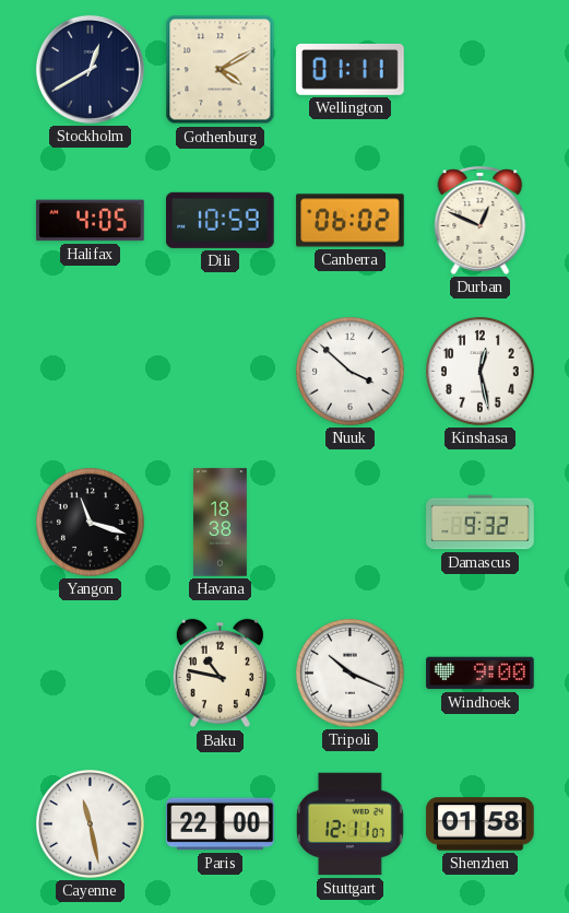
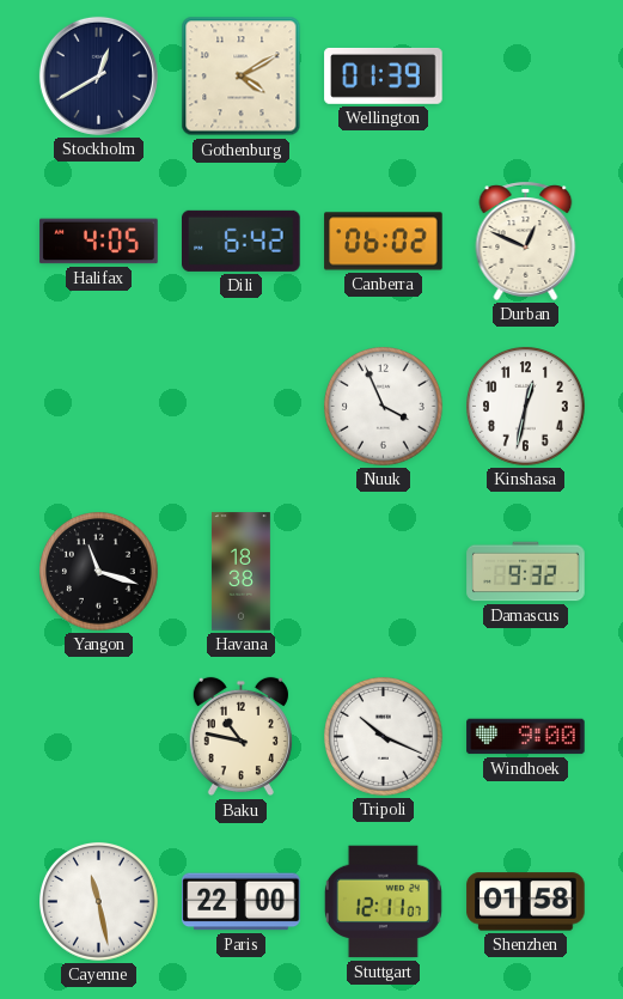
Wellington: 01:11 -> 01:39
Dili: 10:59 -> 6:42
Nuuk: 3:52 -> 3:56
Kinshasa: 12:28 -> 12:32
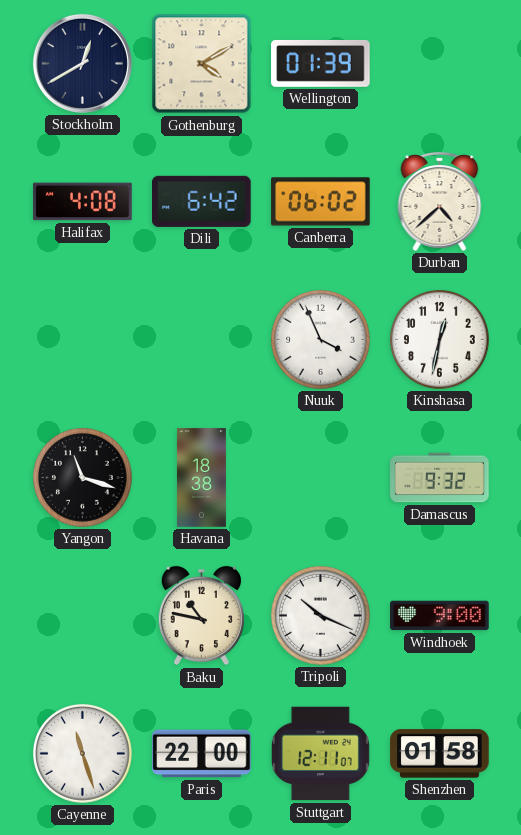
Halifax: 4:05 -> 4:08
Durban: 12:49 -> 4:38
Cayenne: 11:28 -> 11:27
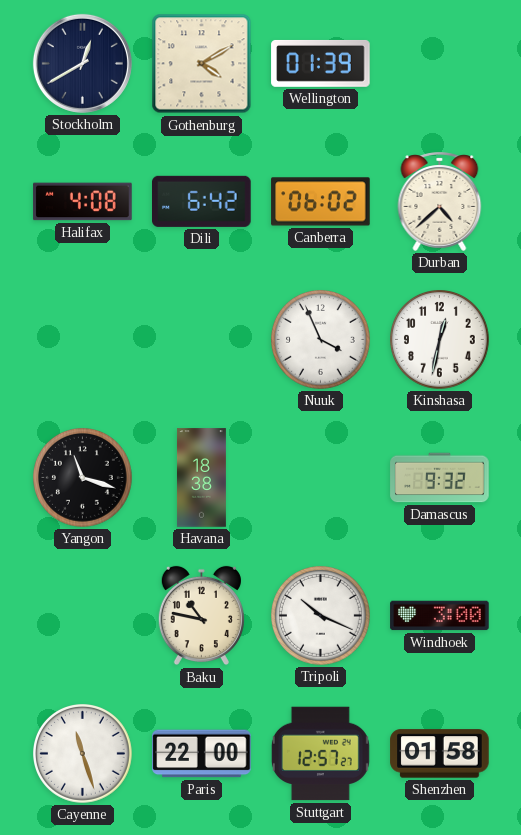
Windhoek: 9:00 -> 3:00
Stuttgart: 12:11 -> 12:57
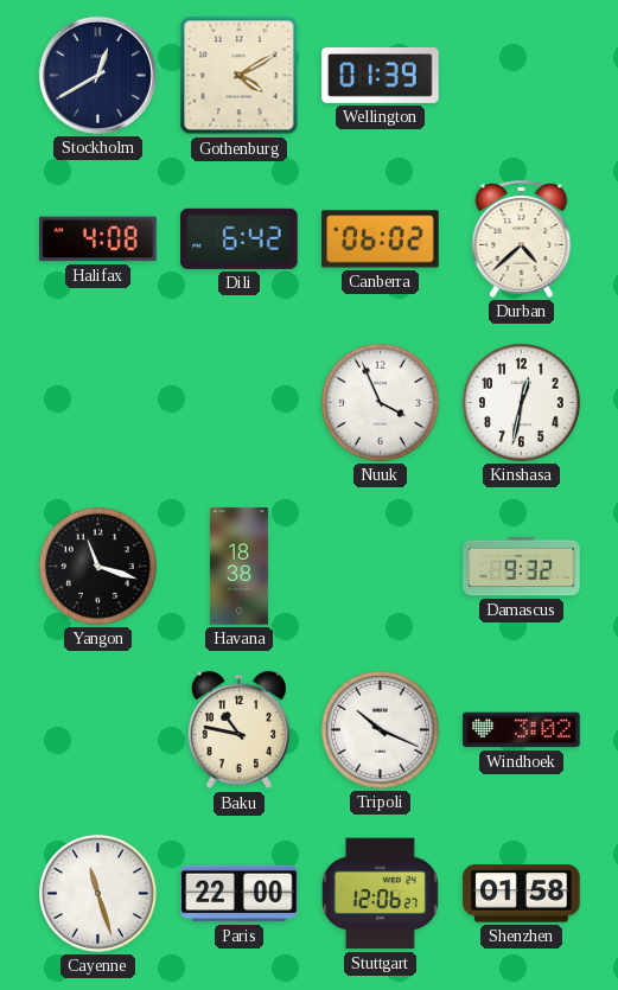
Windhoek: 3:00 -> 3:02
Stuttgart: 12:57 -> 12:06
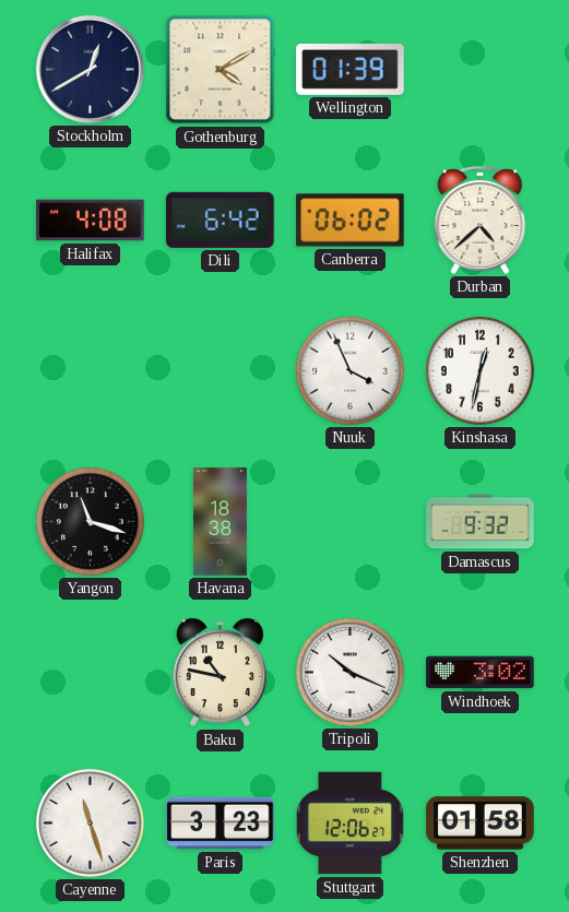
Paris: 22:00 -> 3:23
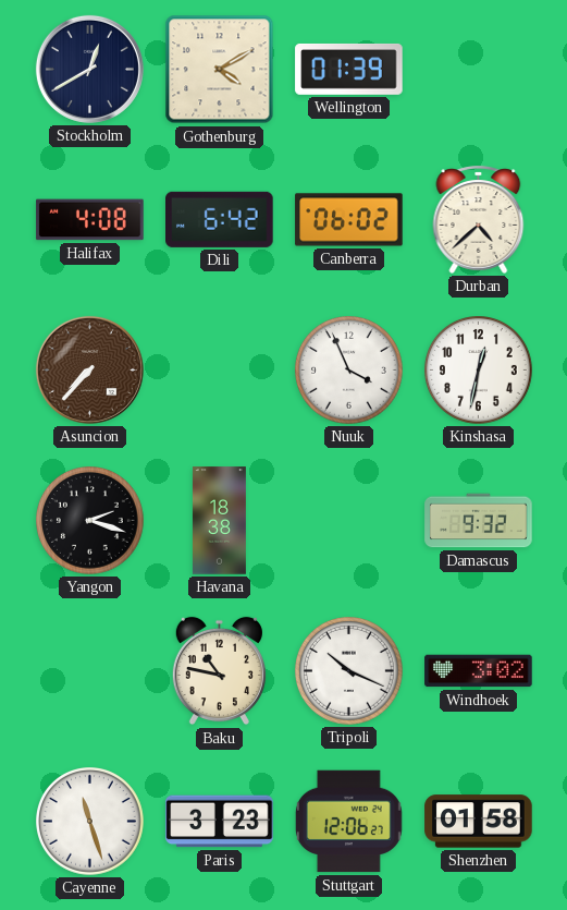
Asuncion: none -> 7:37
Yangon: 11:18 -> 2:18
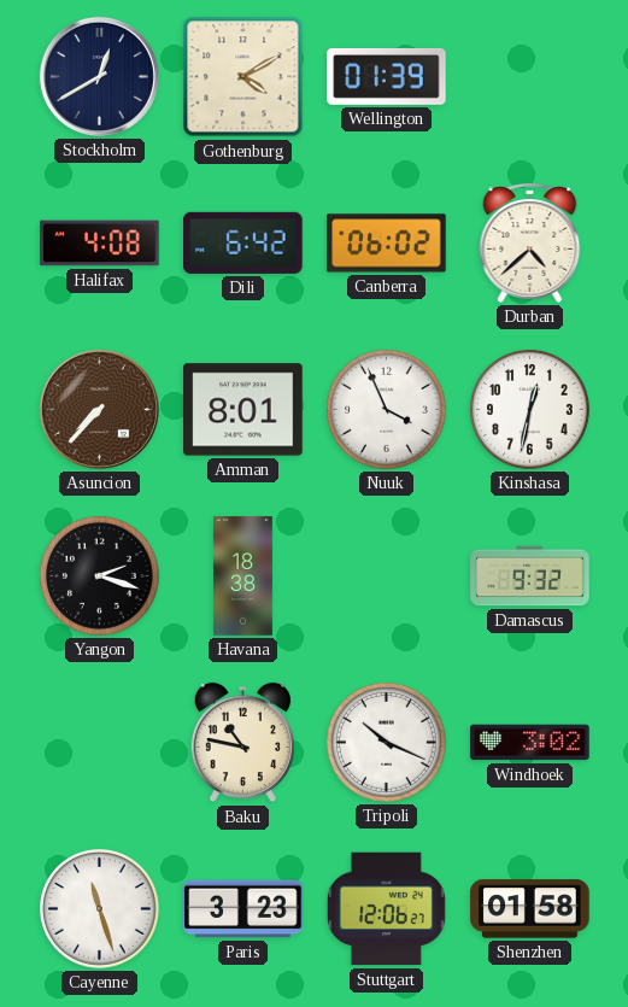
Amman: none -> 8:01
